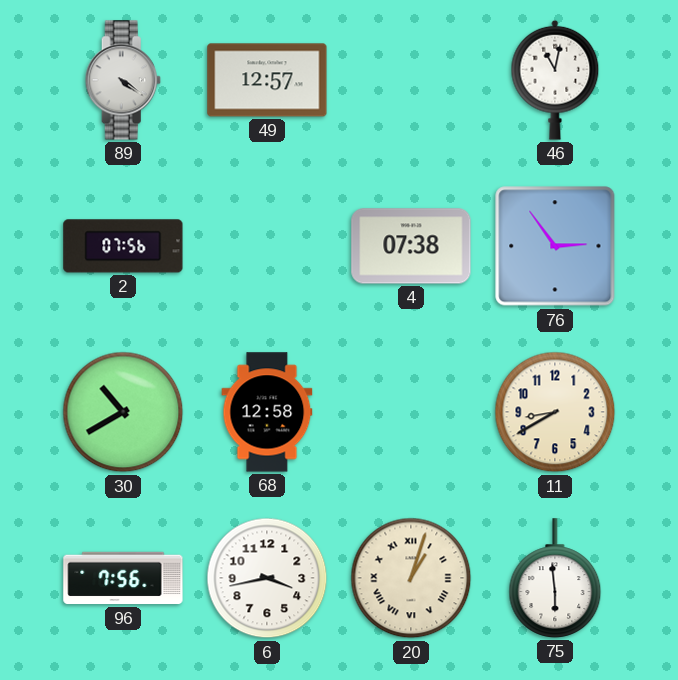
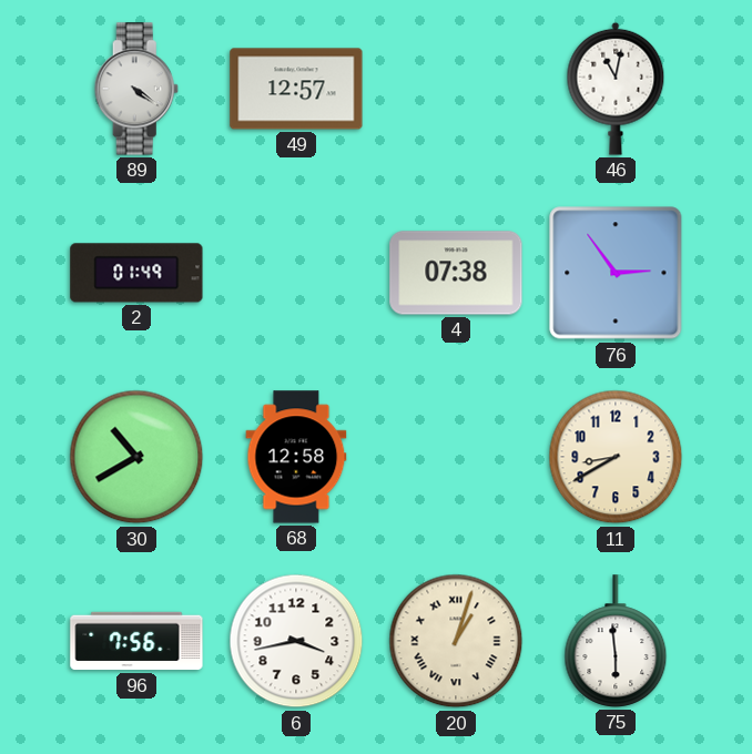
2: 07:56 -> 01:49
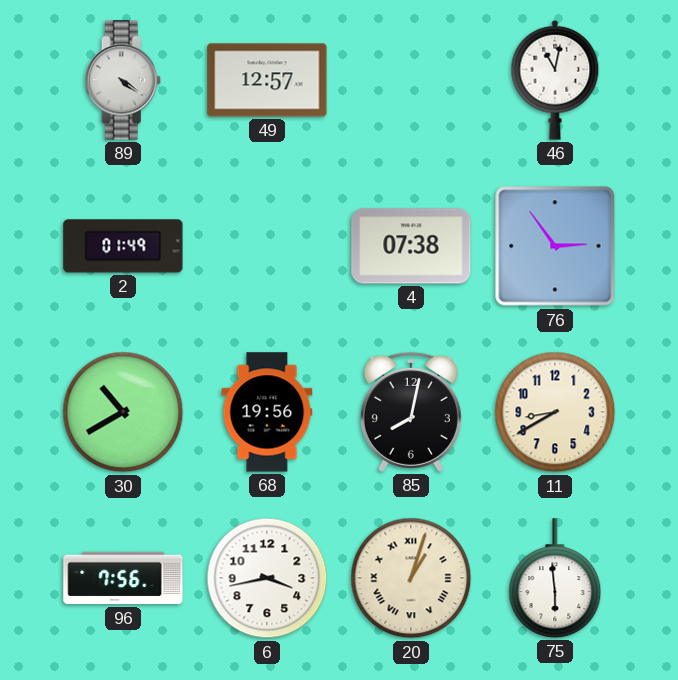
68: 12:58 -> 19:56
85: none -> 8:02
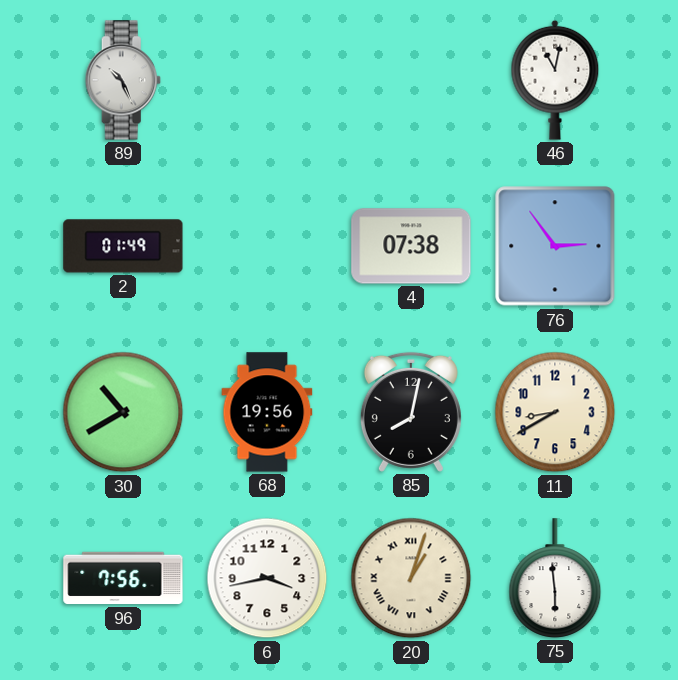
89: 4:21 -> 10:26
49: 12:57 -> none
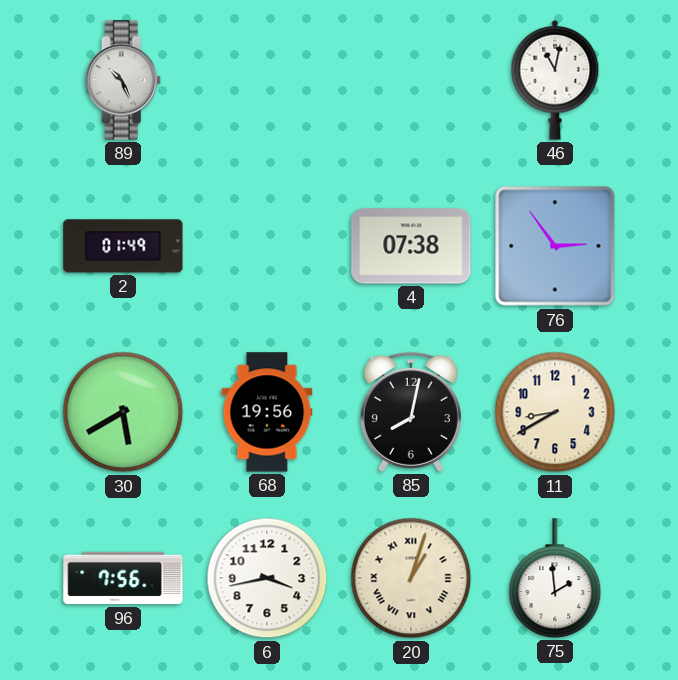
30: 10:40 -> 5:40
75: 5:59 -> 1:59
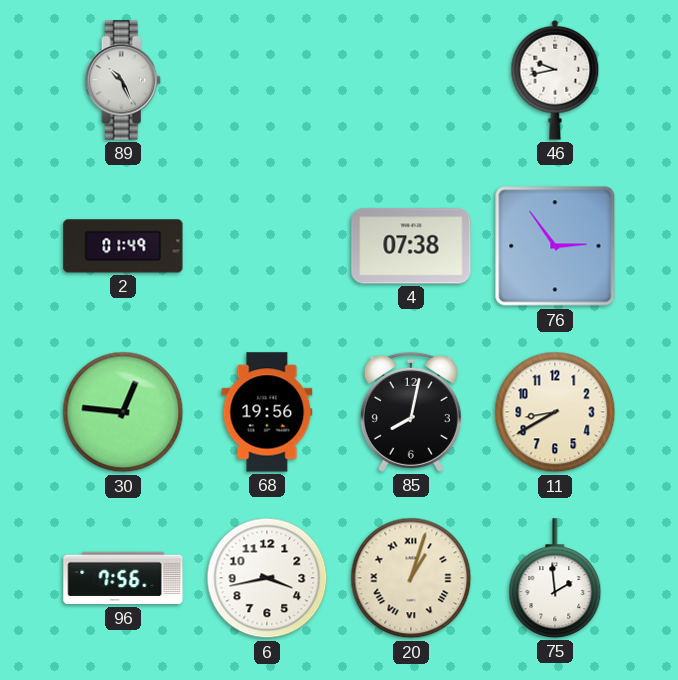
46: 11:02 -> 9:43
30: 5:40 -> 12:46
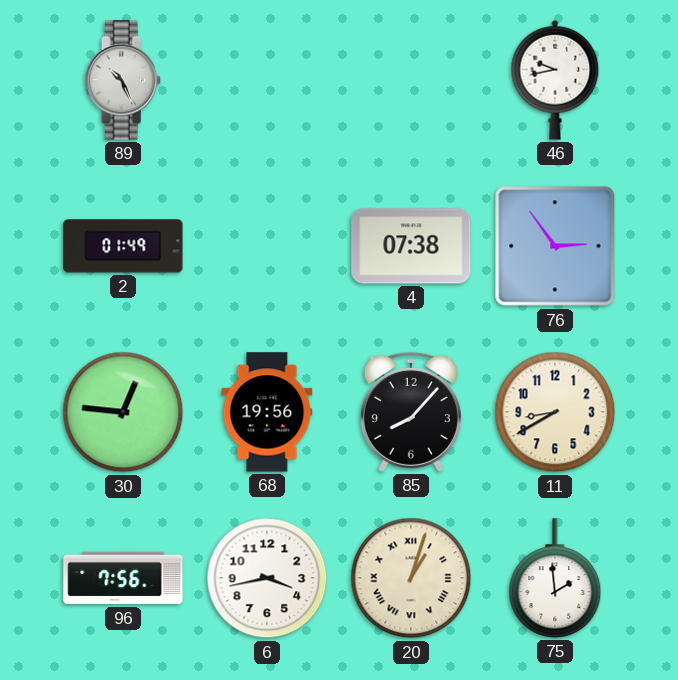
85: 8:02 -> 8:07
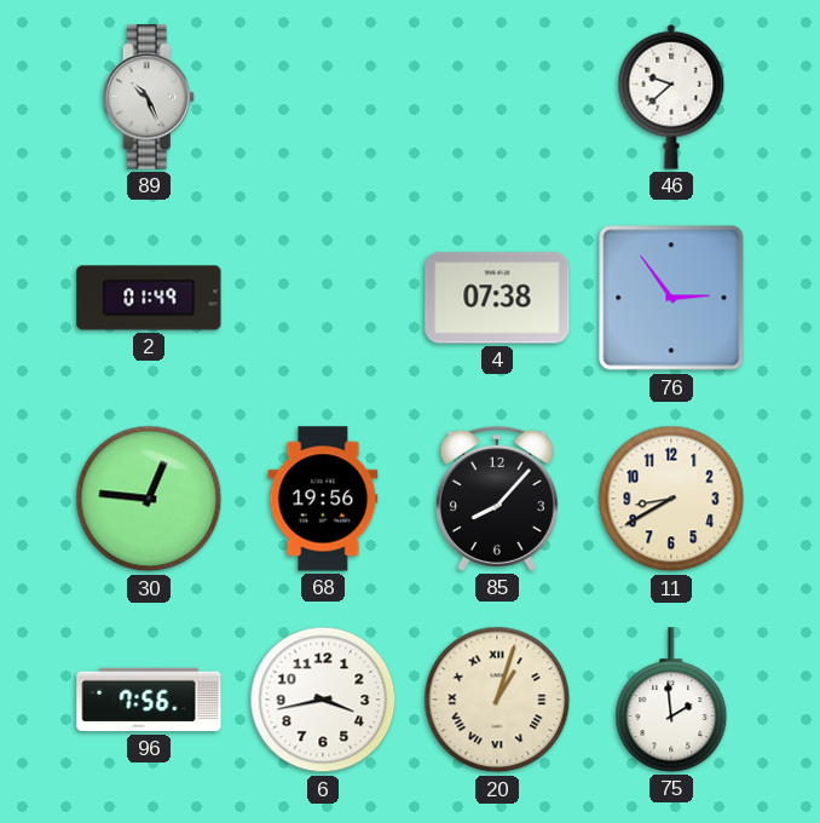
46: 9:43 -> 9:38
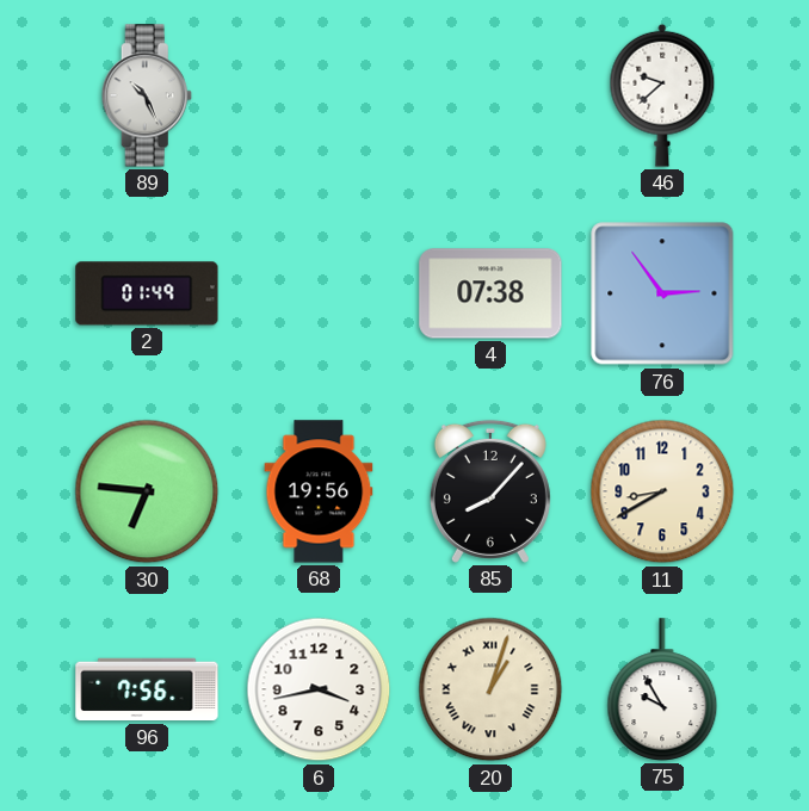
30: 12:46 -> 6:46
75: 1:59 -> 9:55
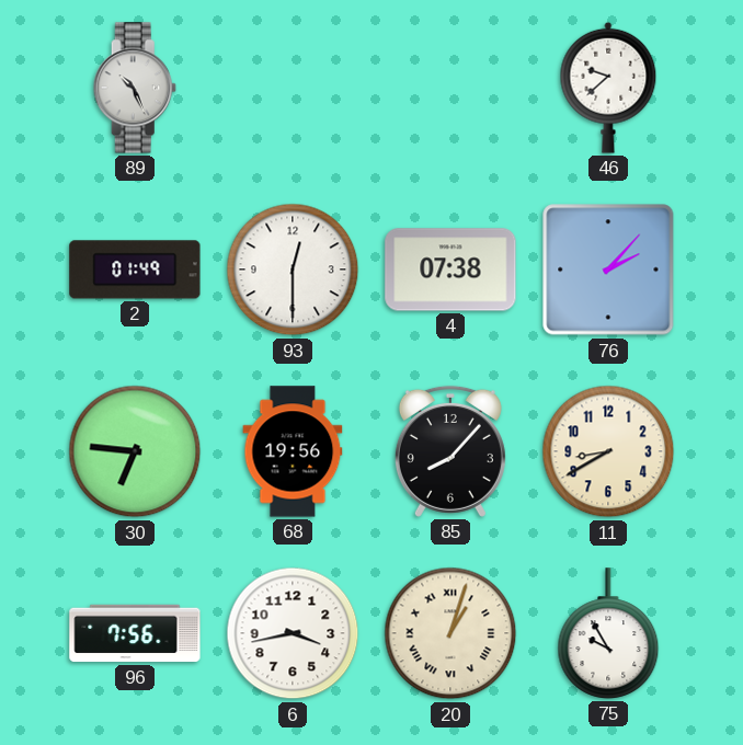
93: none -> 12:30
76: 2:54 -> 2:07
